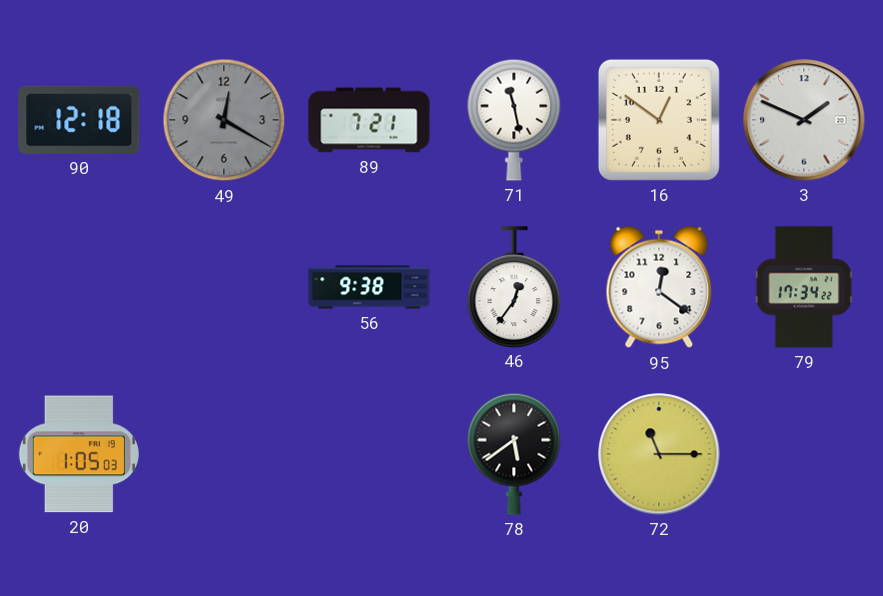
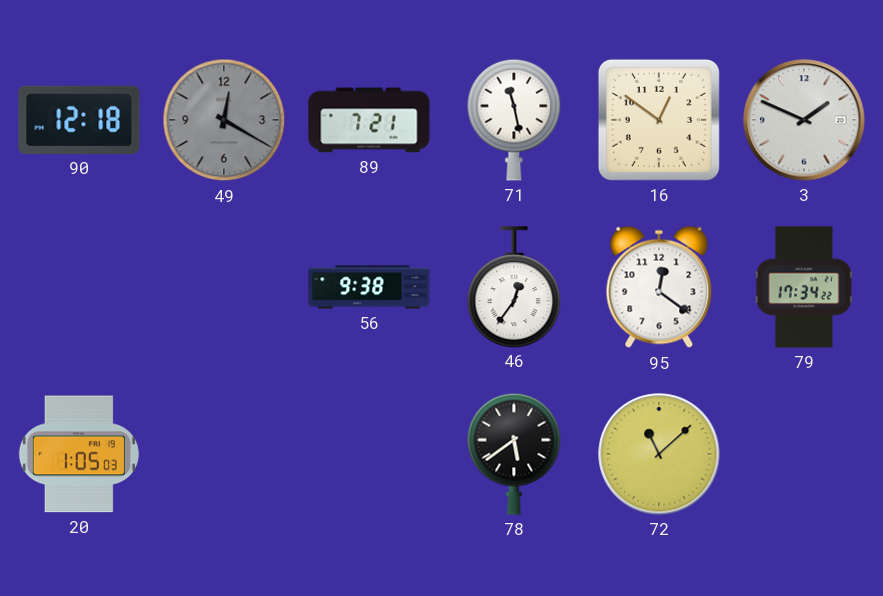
72: 11:15 -> 11:08
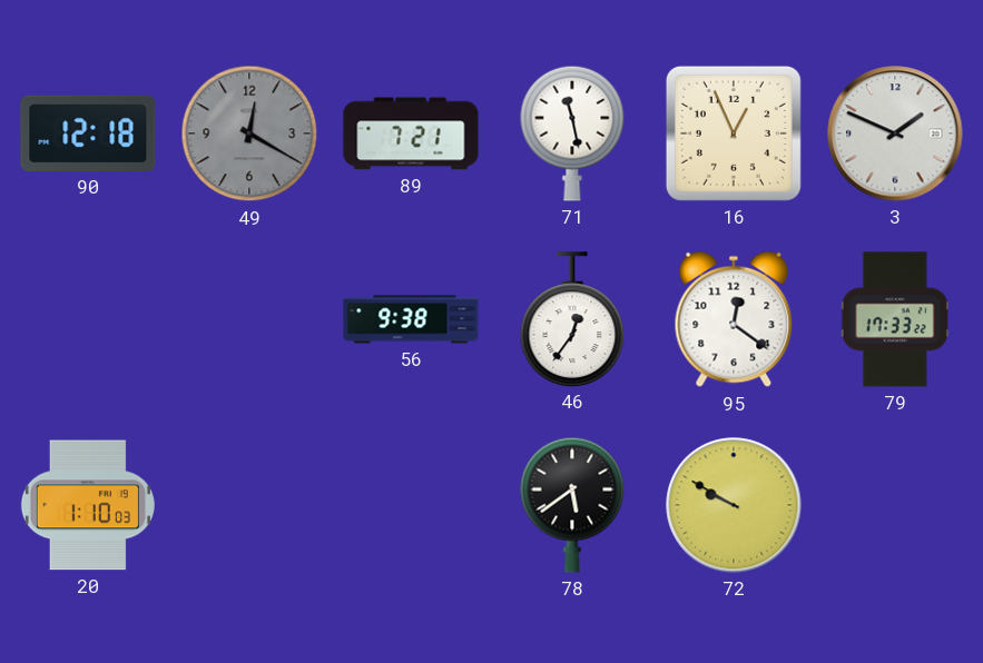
16: 12:51 -> 12:56
79: 17:34 -> 17:33
20: 1:05 -> 1:10
72: 11:08 -> 9:50
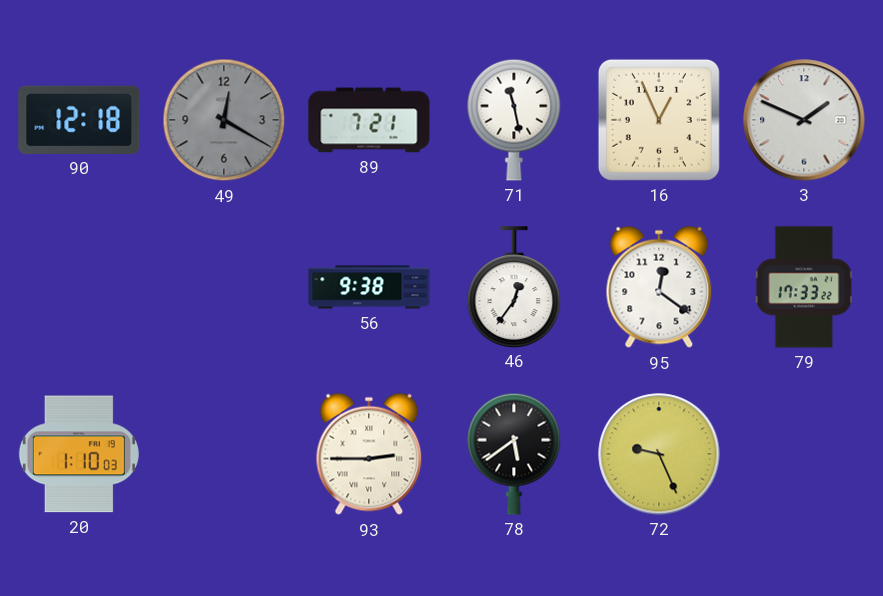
93: none -> 2:45
72: 9:50 -> 9:26
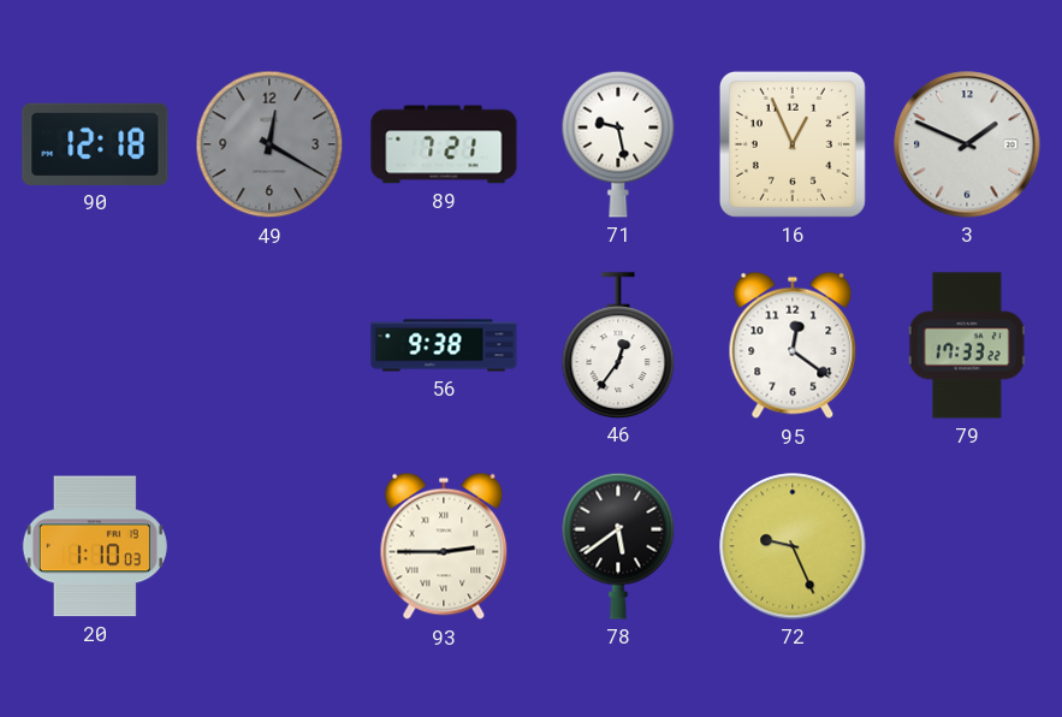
71: 11:28 -> 9:28
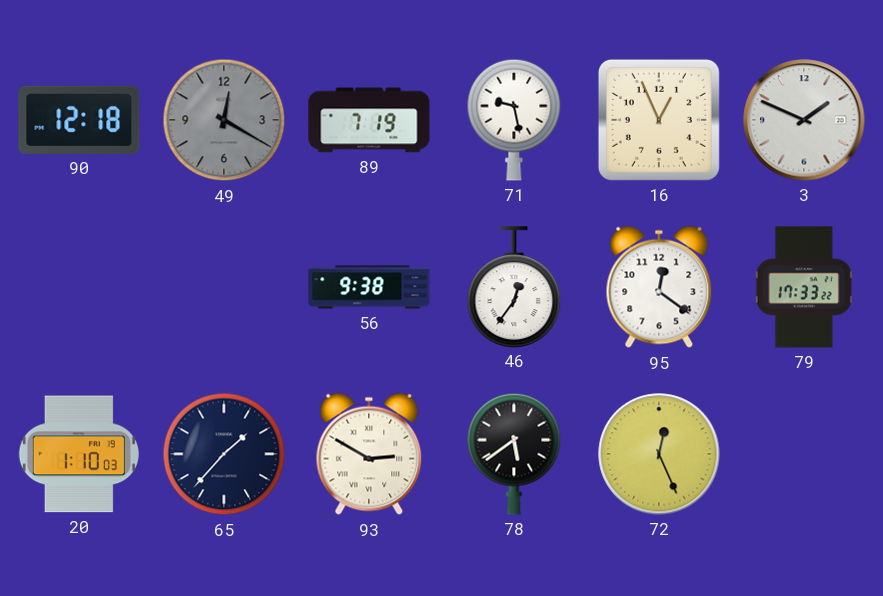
89: 7:21 -> 7:19
65: none -> 1:37
93: 2:45 -> 2:50
72: 9:26 -> 12:26
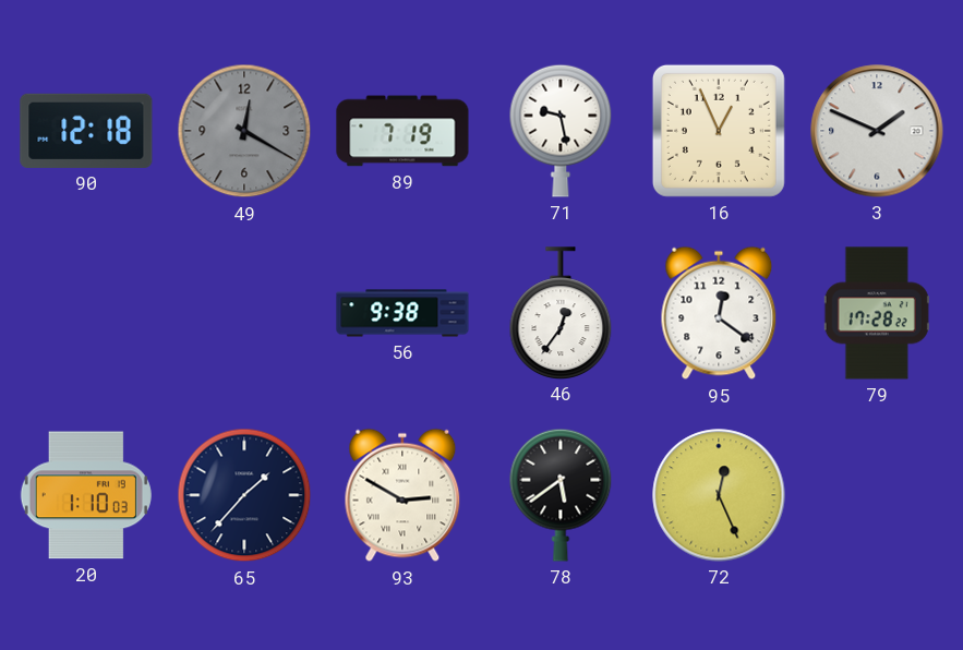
79: 17:33 -> 17:28
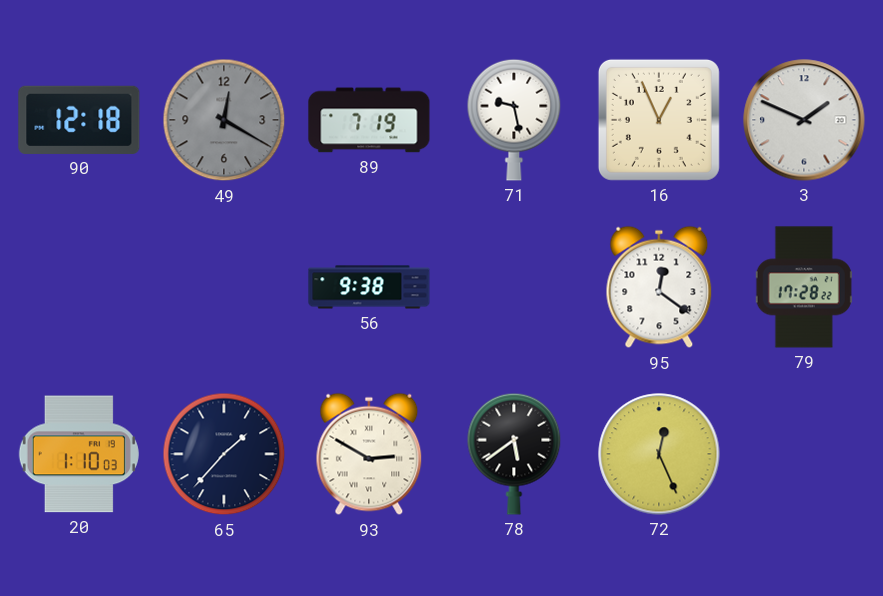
46: 12:36 -> none
